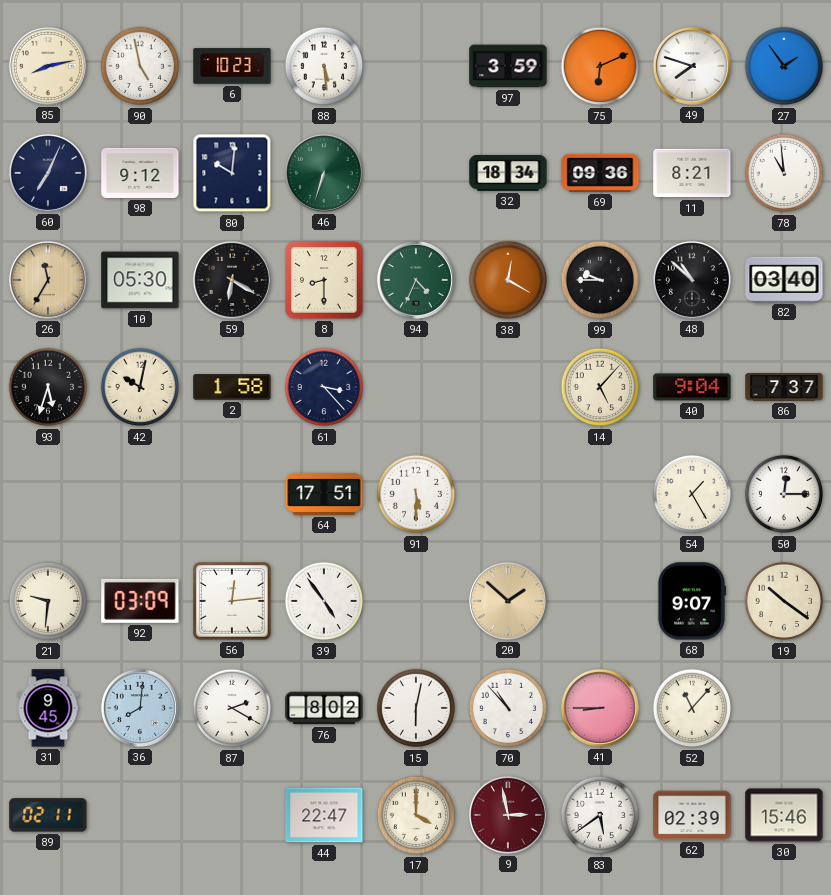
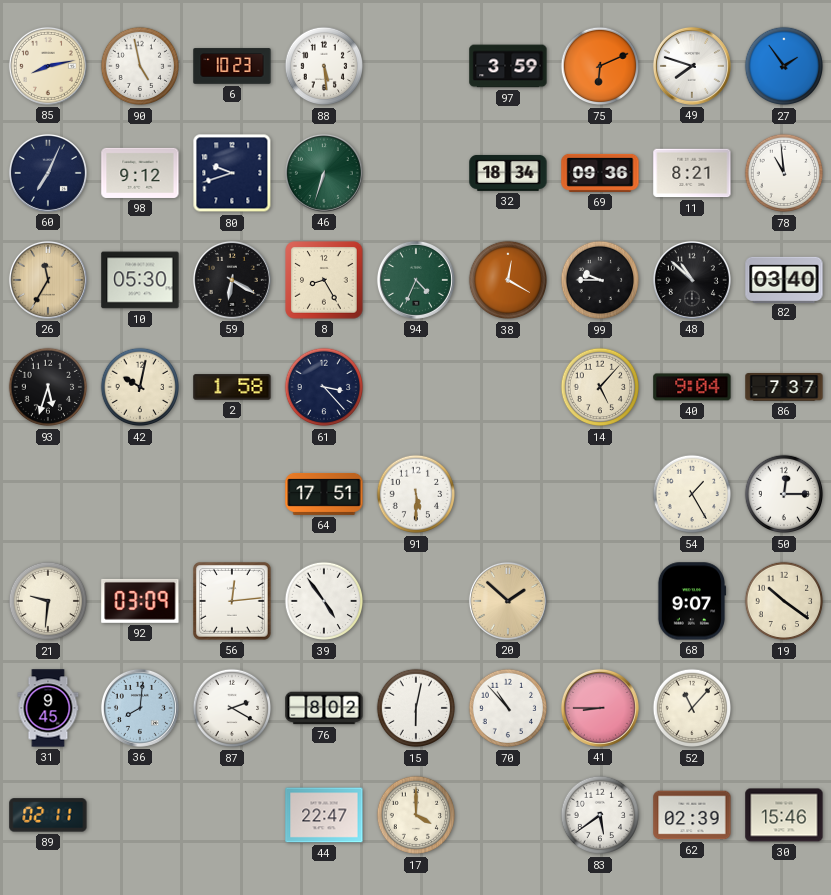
80: 10:01 -> 9:42
8: 8:30 -> 8:25
9: 2:58 -> none
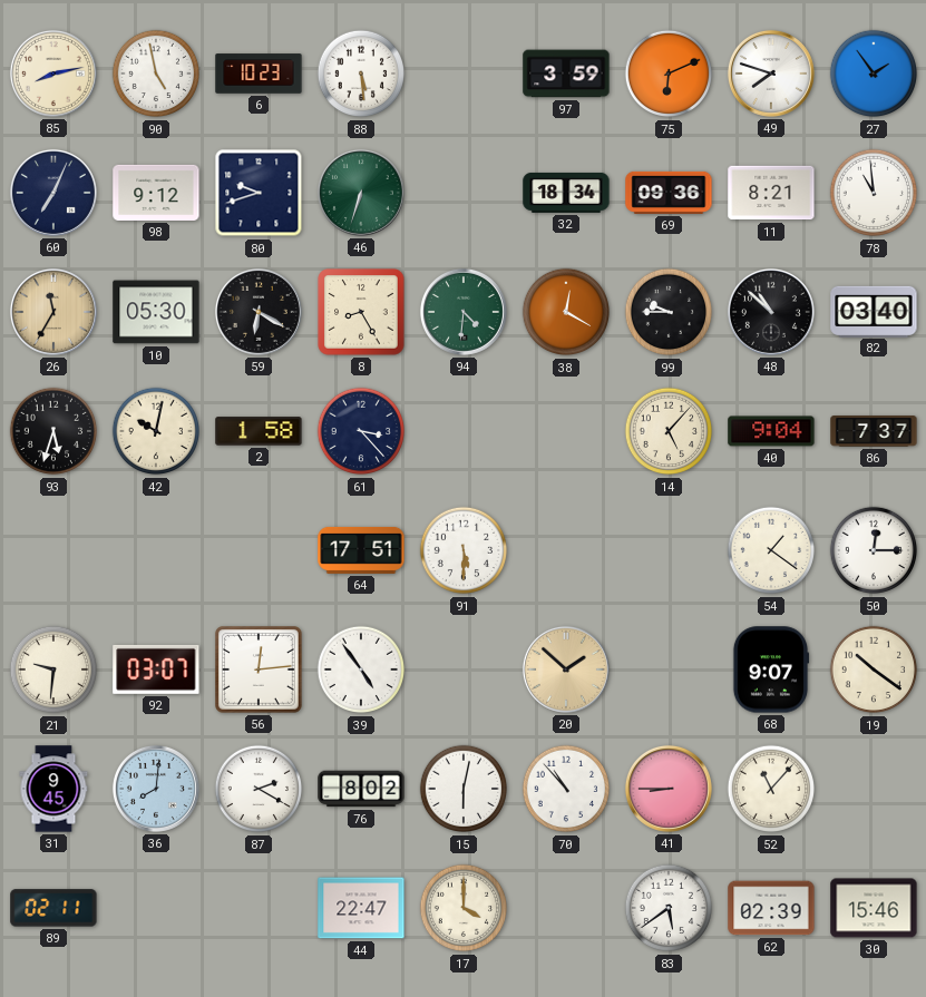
94: 4:34 -> 4:31
54: 1:25 -> 1:21
92: 03:09 -> 03:07
